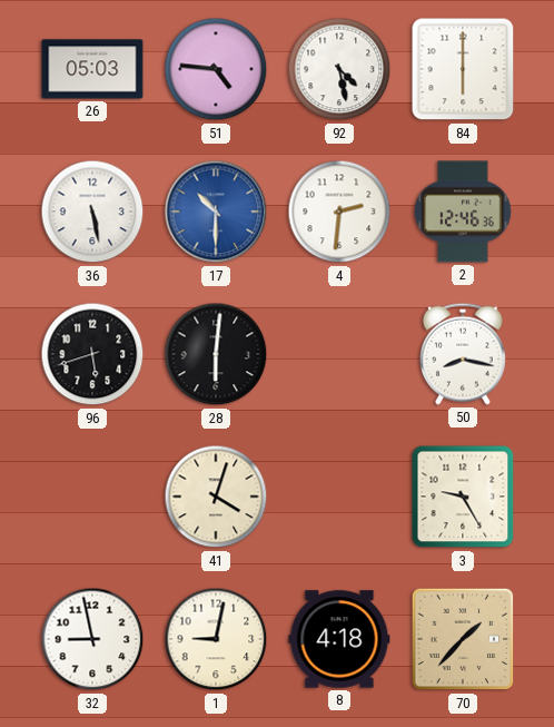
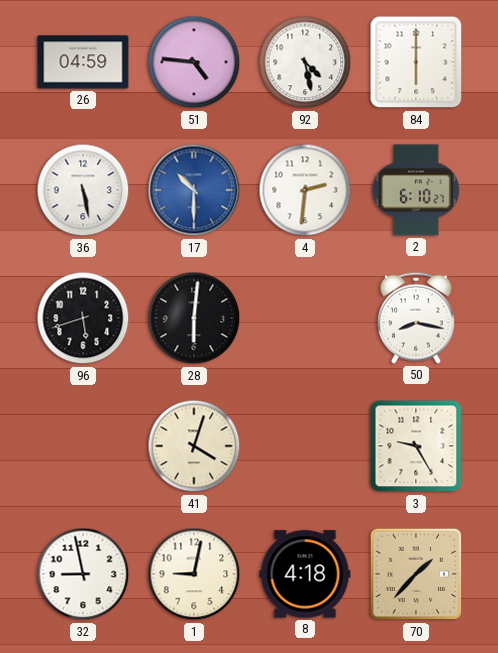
26: 05:03 -> 04:59
2: 12:46 -> 6:10
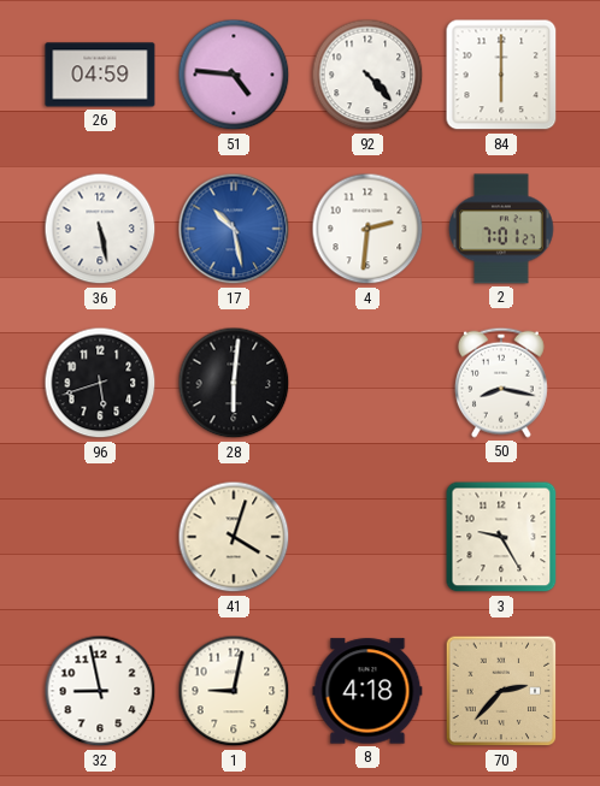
92: 4:28 -> 4:23
17: 10:30 -> 10:28
2: 6:10 -> 7:01
70: 1:37 -> 2:37
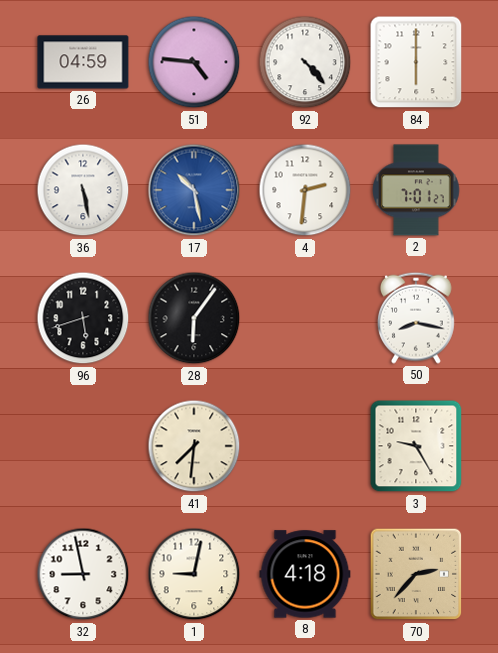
28: 6:01 -> 6:06
41: 4:03 -> 7:31
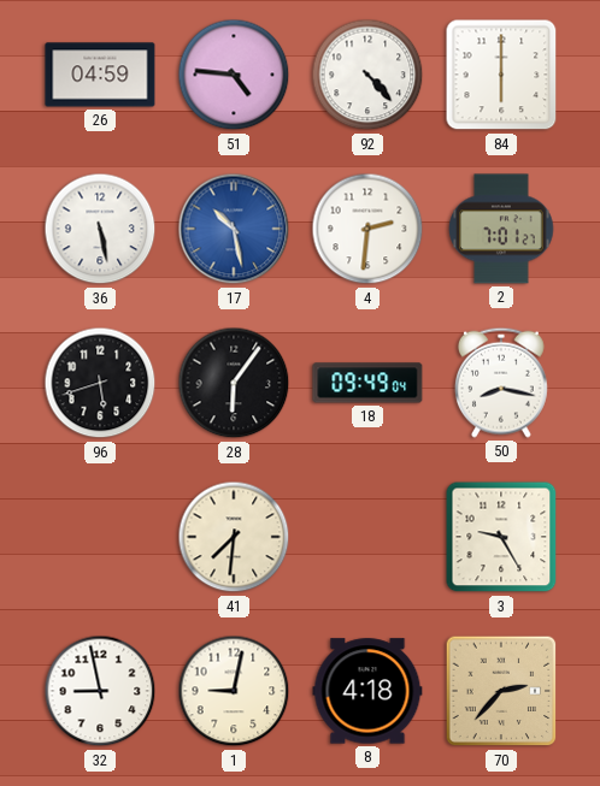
18: none -> 09:49
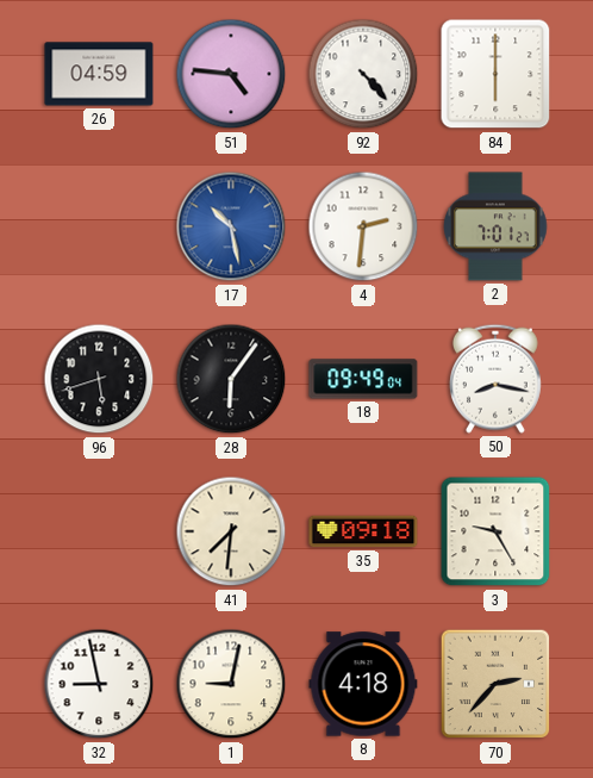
36: 5:28 -> none
35: none -> 09:18
